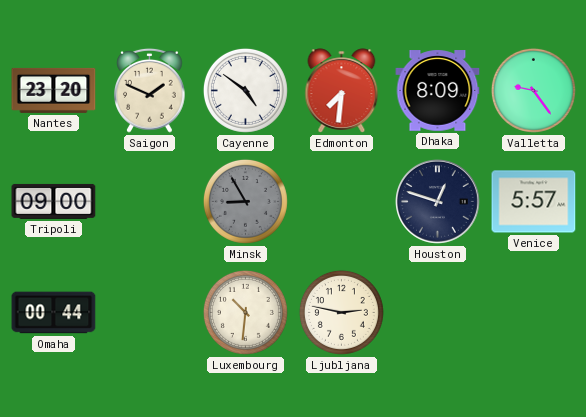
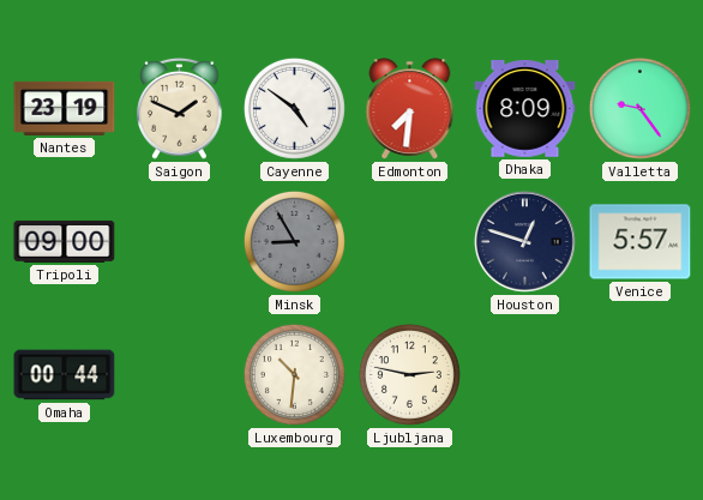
Nantes: 23:20 -> 23:19
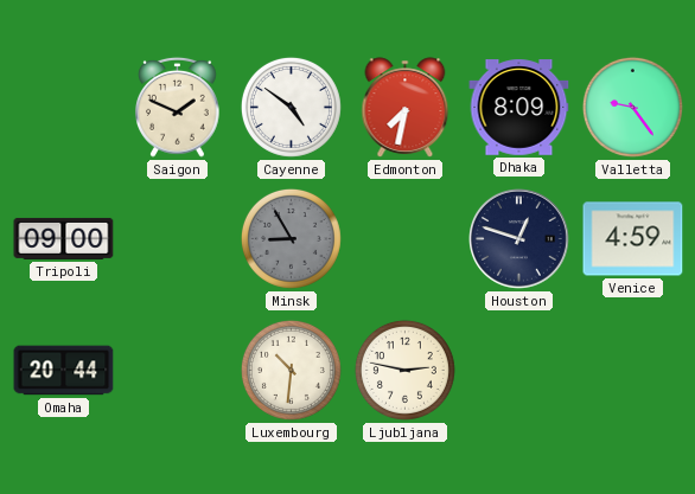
Nantes: 23:19 -> none
Edmonton: 7:31 -> 7:32
Venice: 5:57 -> 4:59
Omaha: 00:44 -> 20:44
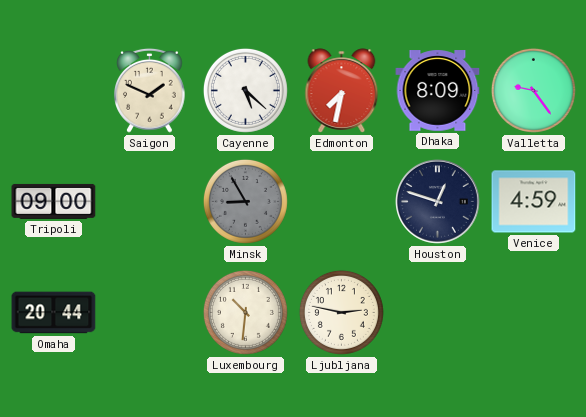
Cayenne: 4:51 -> 5:22
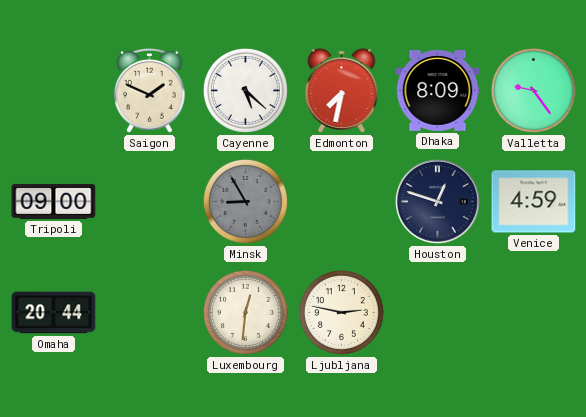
Luxembourg: 10:31 -> 12:31
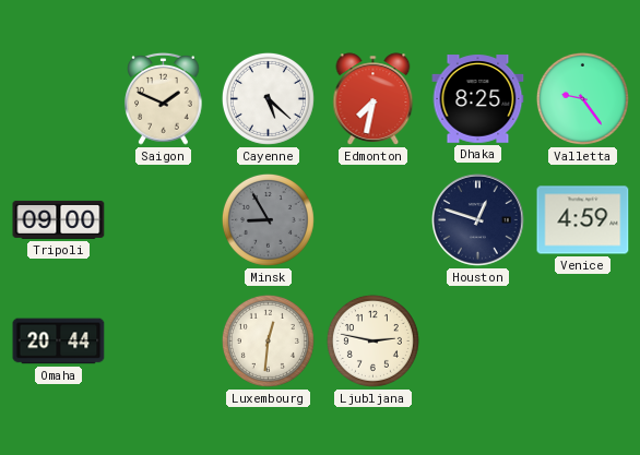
Dhaka: 8:09 -> 8:25
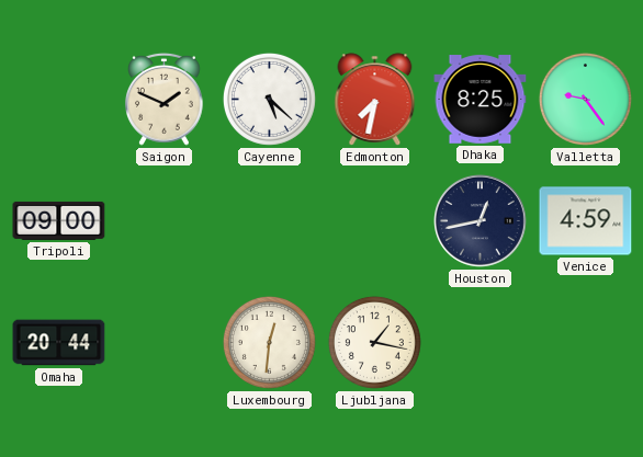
Minsk: 8:55 -> none
Houston: 12:48 -> 12:43
Ljubljana: 2:47 -> 1:17
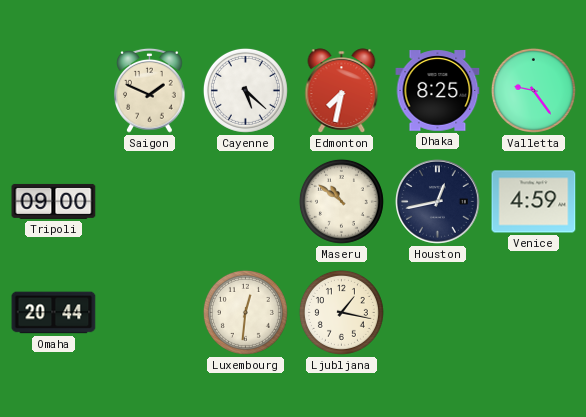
Maseru: none -> 10:51
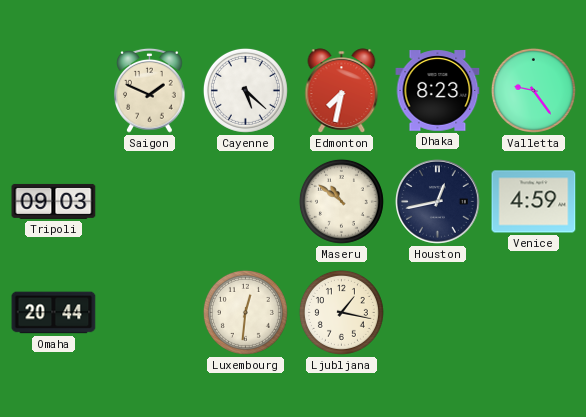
Dhaka: 8:25 -> 8:23
Tripoli: 09:00 -> 09:03
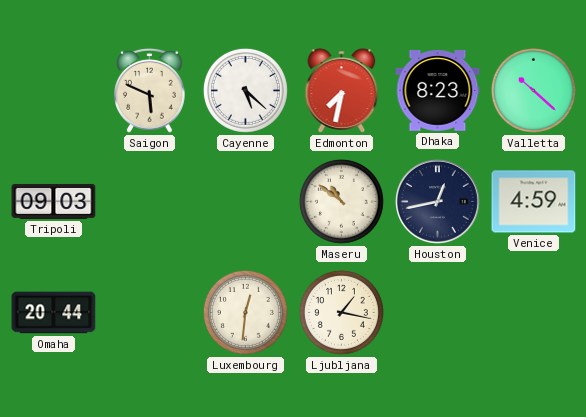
Saigon: 1:49 -> 5:49
Valletta: 9:24 -> 10:22
